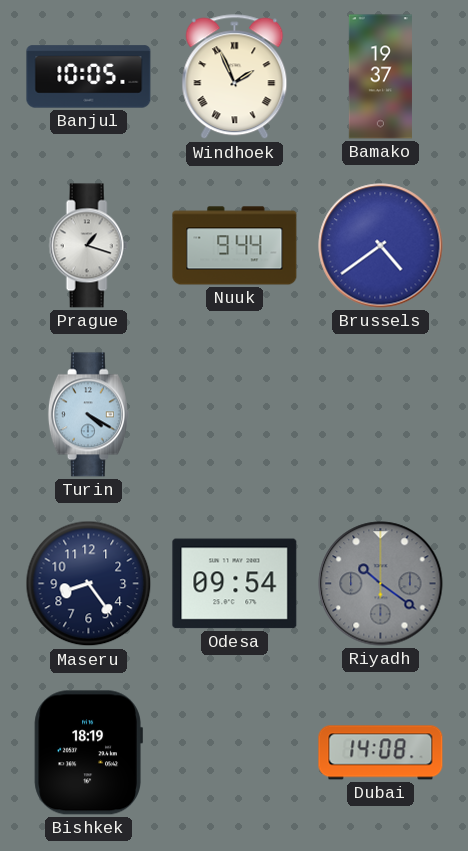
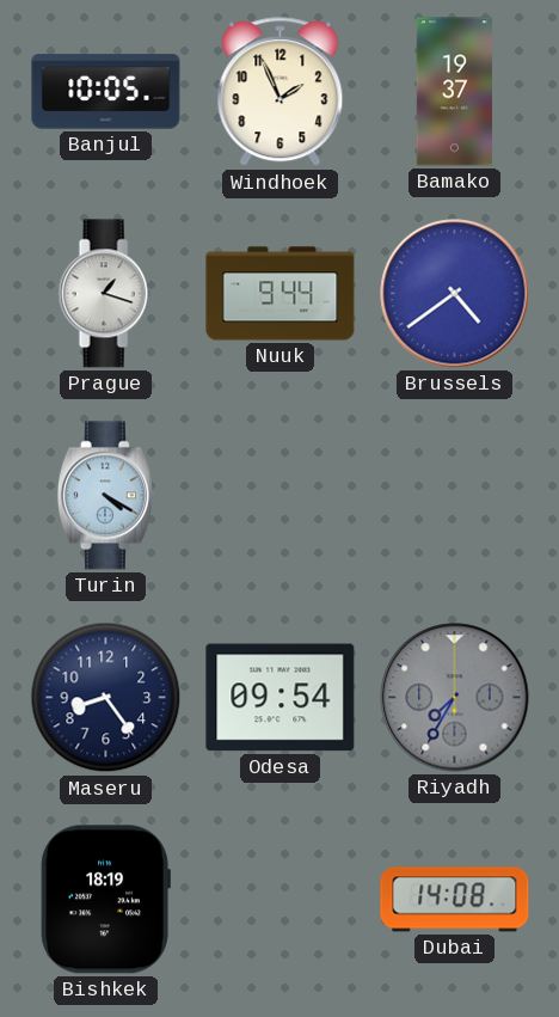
Windhoek numerals: Roman -> Arabic
Riyadh: 10:21 -> 7:35
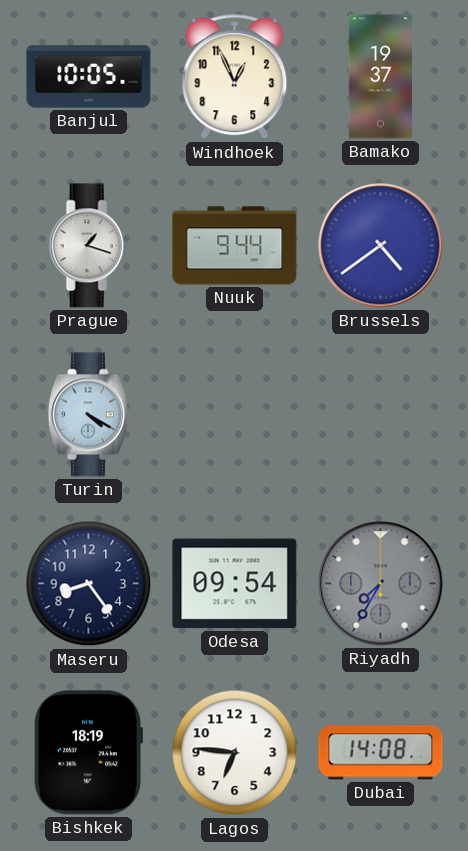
Windhoek: 1:56 -> 12:56
Lagos: none -> 6:46
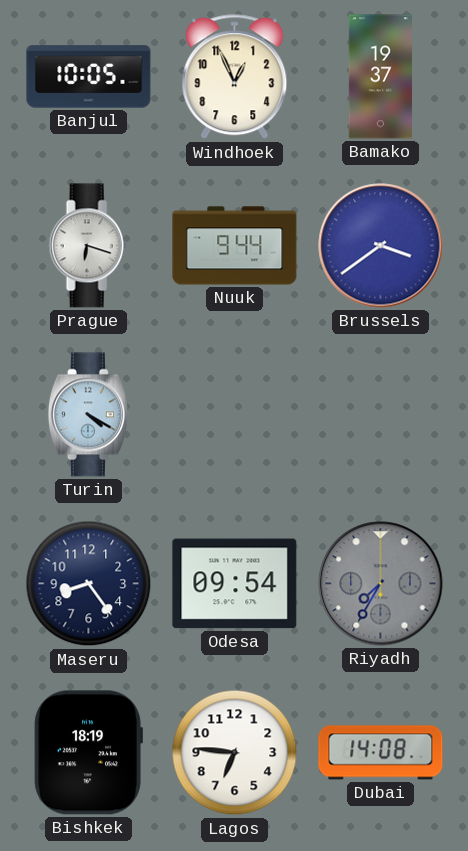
Prague: 1:18 -> 6:18
Brussels: 4:39 -> 3:39
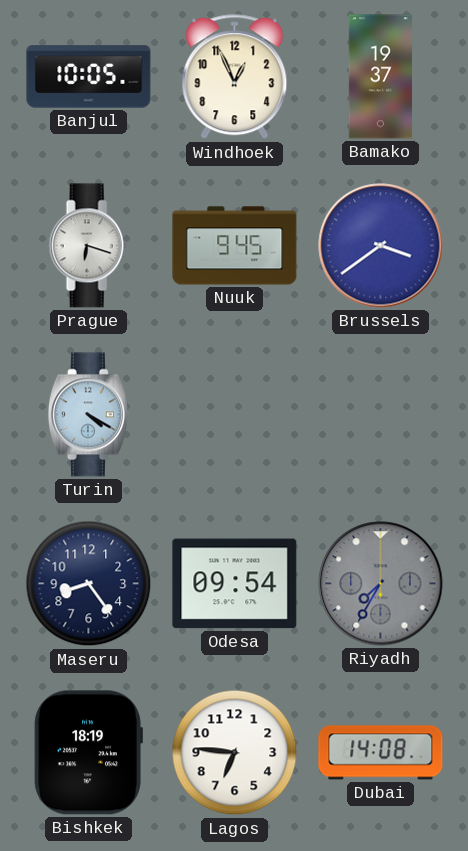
Nuuk: 9:44 -> 9:45
